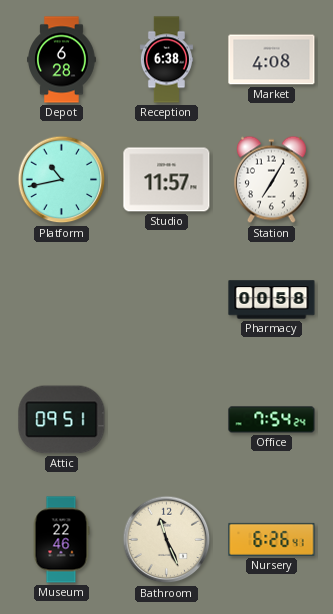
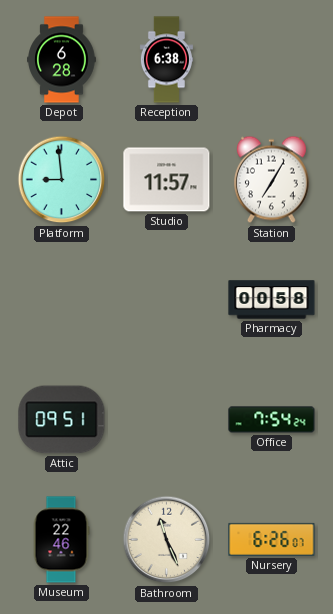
Market: 4:08 -> none
Platform: 10:43 -> 8:59
Nursery: 6:26:41 -> 6:26:07
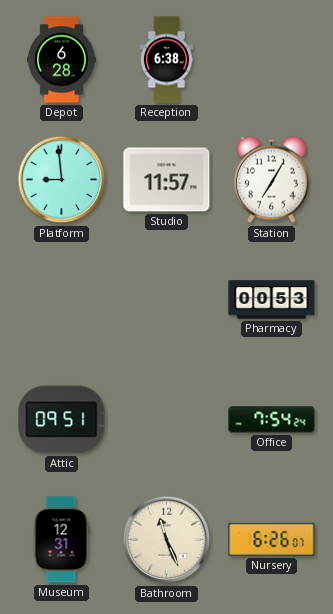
Pharmacy: 00:58 -> 00:53
Museum: 22:46 -> 12:31
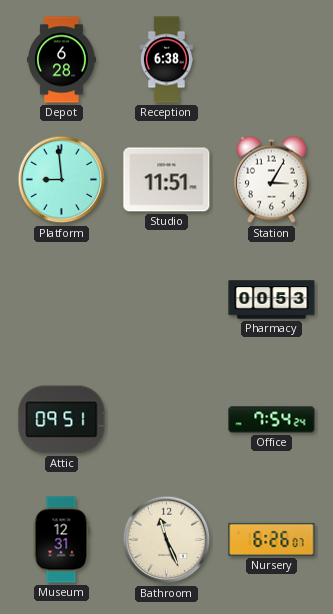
Studio: 11:57 -> 11:51
Station: 7:05 -> 3:05
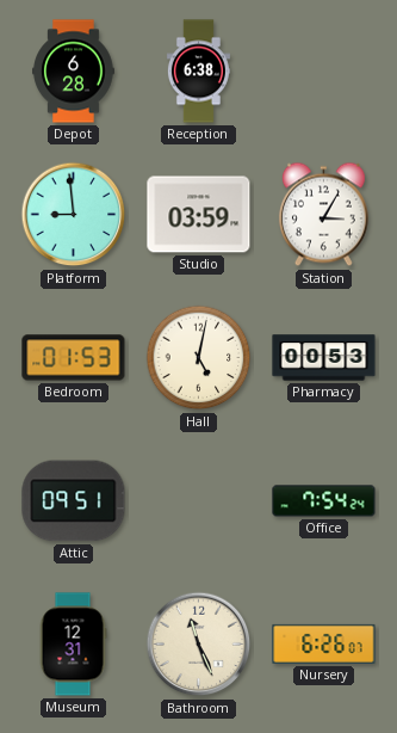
Studio: 11:51 -> 03:59
Bedroom: none -> 01:53
Hall: none -> 5:02
